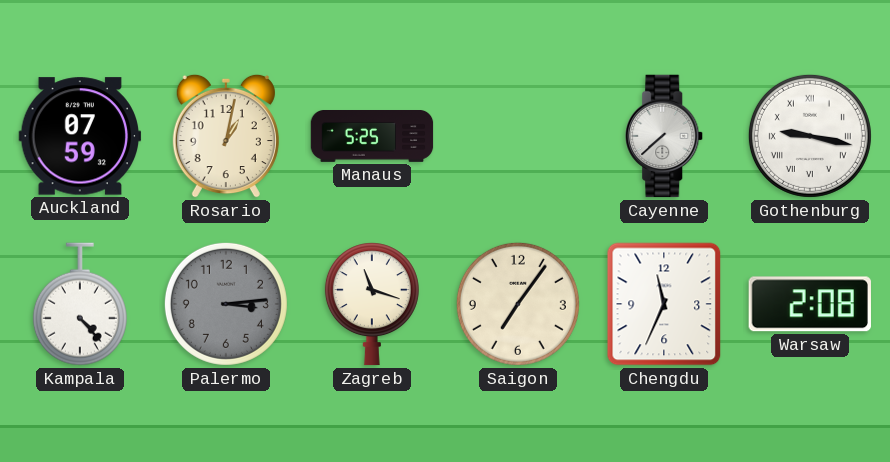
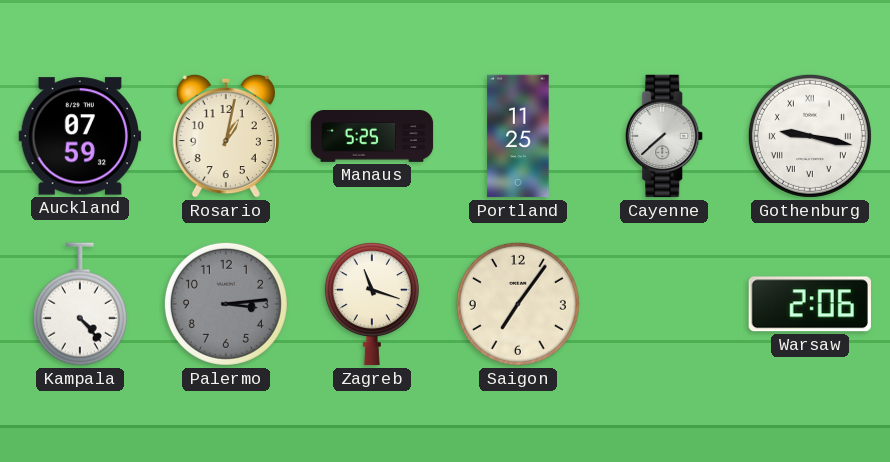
Portland: none -> 11:25
Chengdu: 11:34 -> none
Warsaw: 2:08 -> 2:06
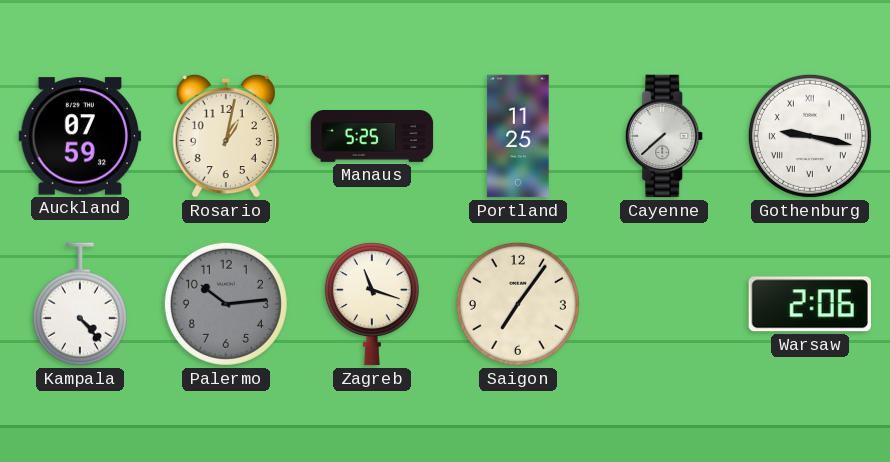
Palermo: 3:14 -> 10:14
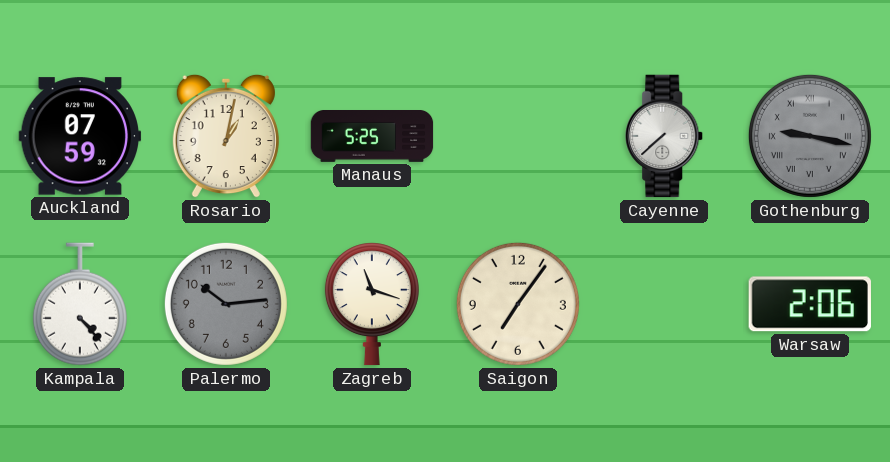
Portland: 11:25 -> none
Gothenburg dial: white -> grey
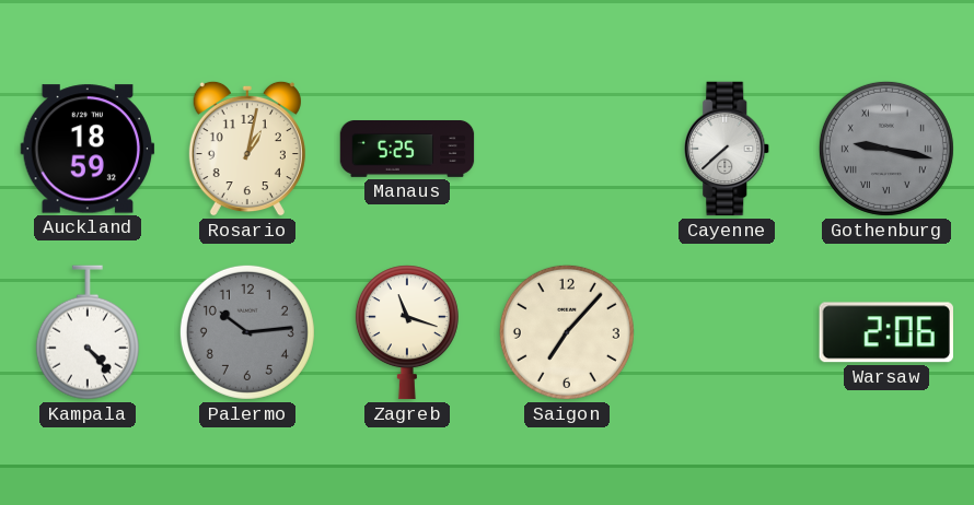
Auckland: 07:59 -> 18:59
Saigon: 7:06 -> 7:07
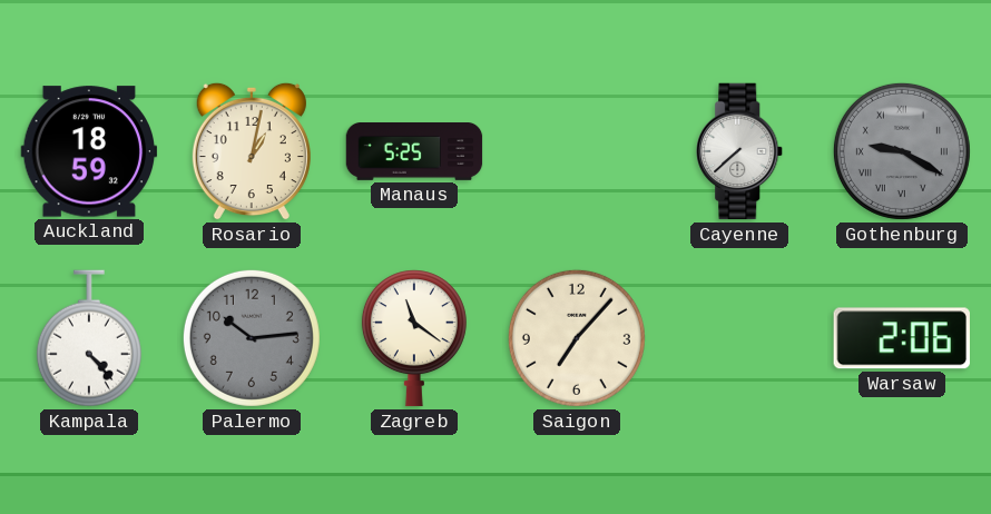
Gothenburg: 9:17 -> 9:20
Zagreb: 11:18 -> 11:21
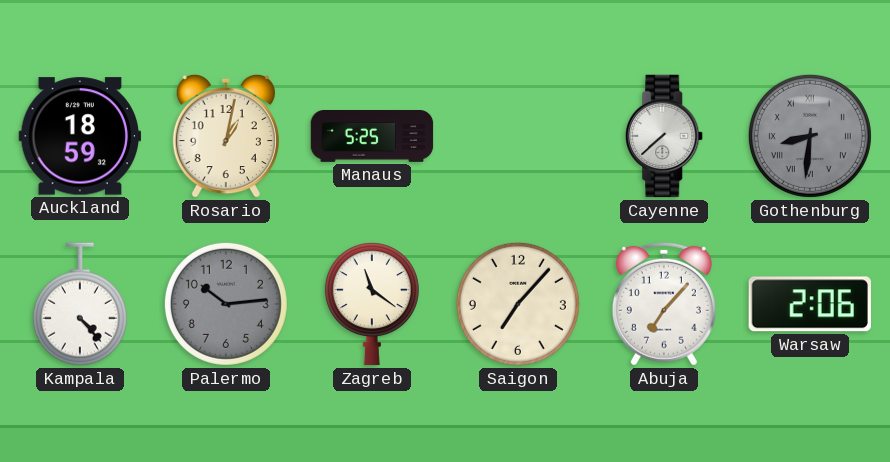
Gothenburg: 9:20 -> 8:31
Abuja: none -> 7:07
